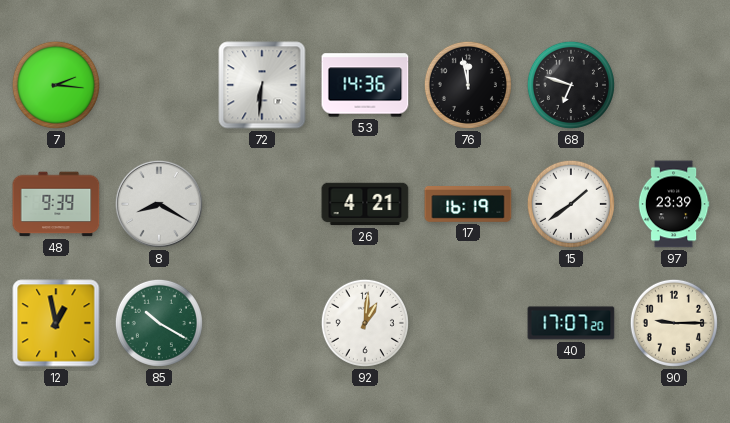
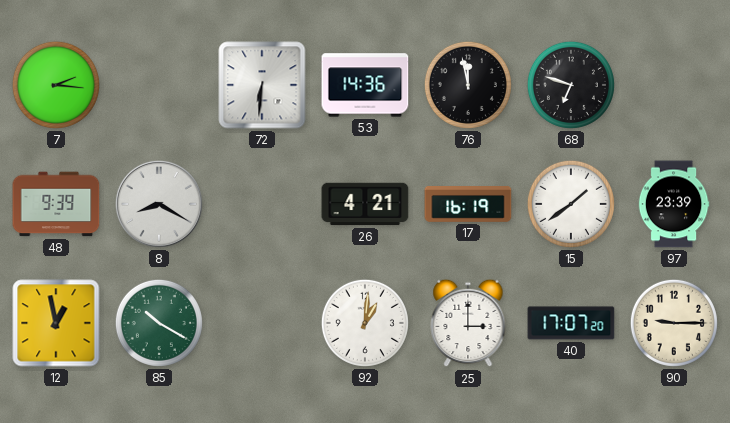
25: none -> 3:00
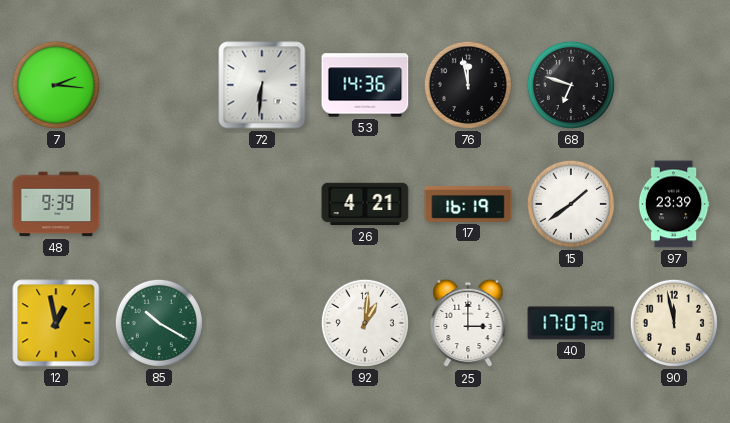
8: 8:20 -> none
90: 9:15 -> 11:58
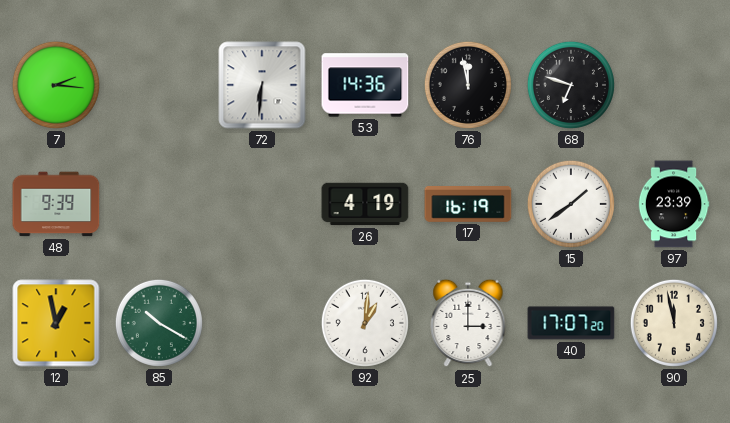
26: 4:21 -> 4:19
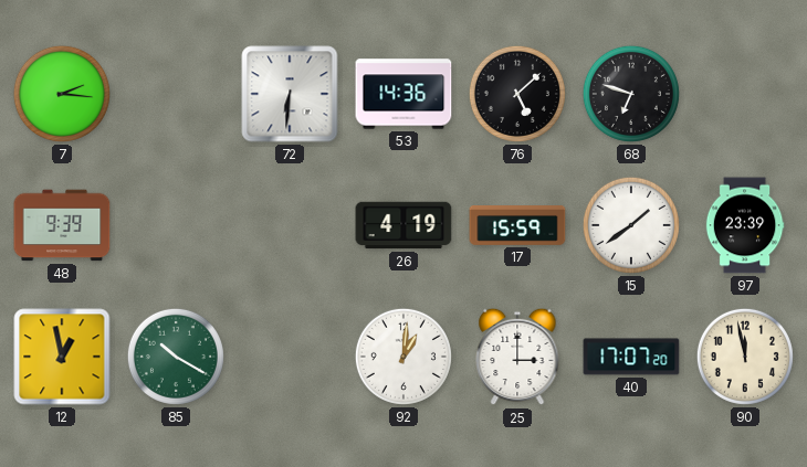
76: 11:58 -> 5:08
17: 16:19 -> 15:59
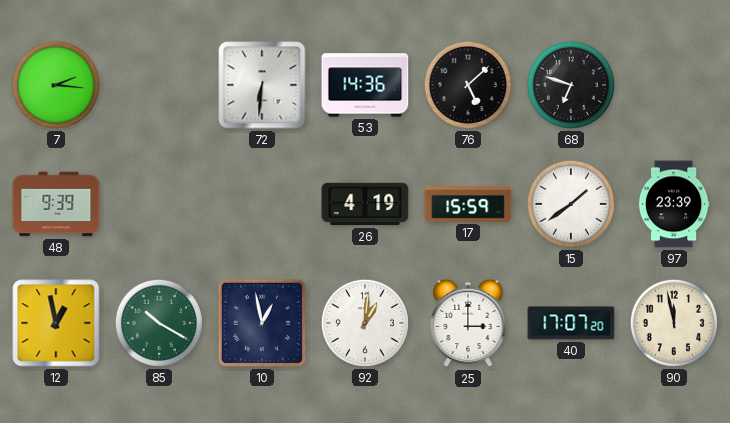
10: none -> 12:58
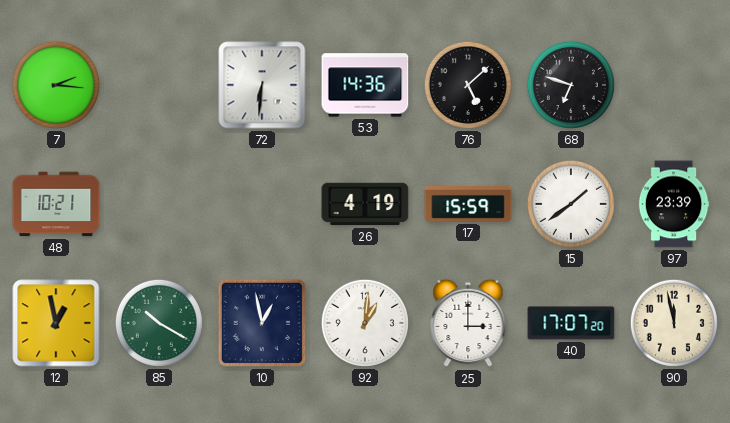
48: 9:39 -> 10:21
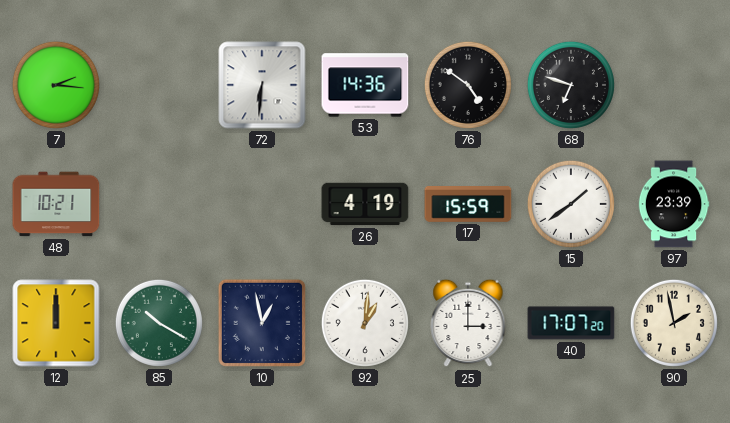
76: 5:08 -> 4:51
12: 12:58 -> 12:00
90: 11:58 -> 1:58
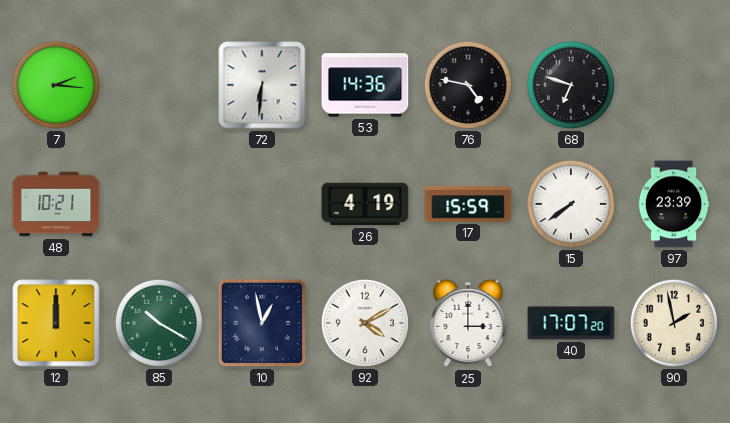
76: 4:51 -> 4:47
15: 1:39 -> 7:39
92: 1:01 -> 4:10
